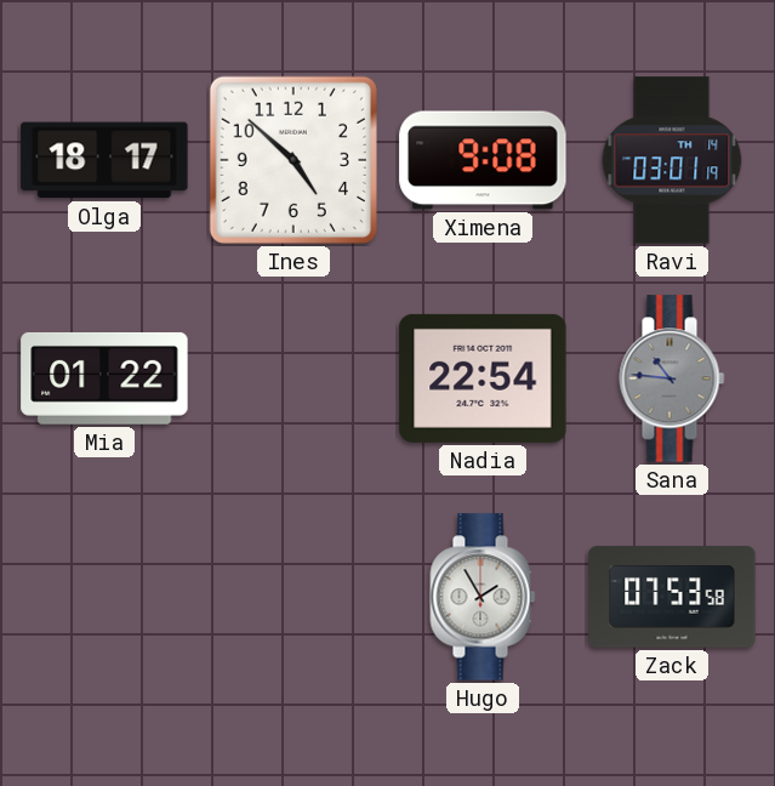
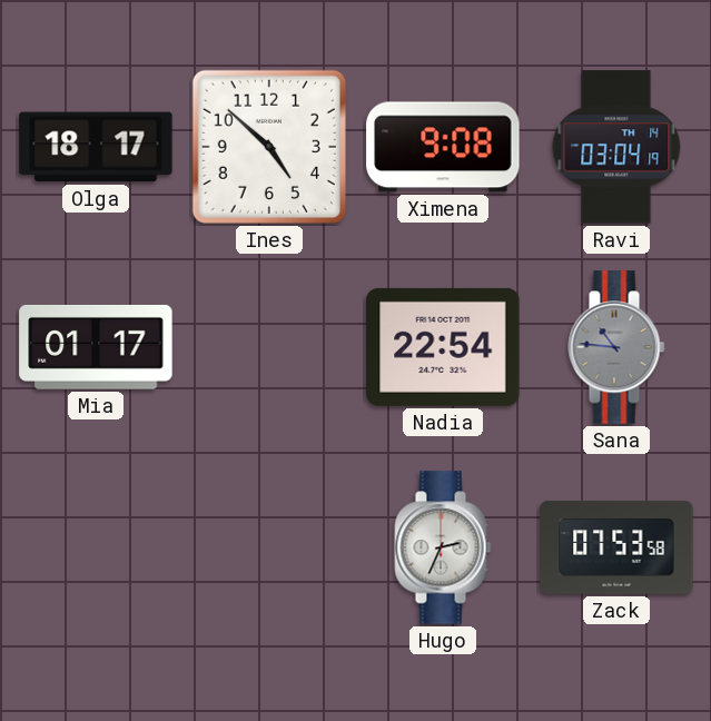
Ravi: 03:01 -> 03:04
Mia: 01:22 -> 01:17
Hugo: 1:55 -> 2:34
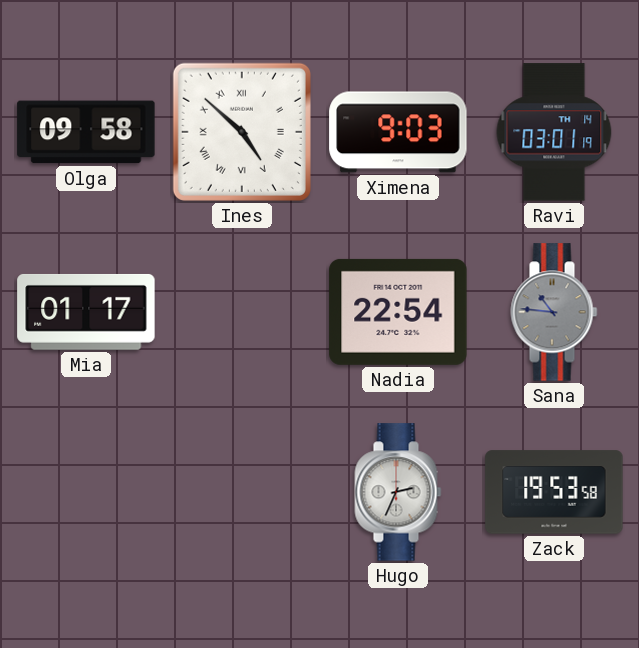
Olga: 18:17 -> 09:58
Ines numerals: Arabic -> Roman
Ximena: 9:08 -> 9:03
Ravi: 03:04 -> 03:01
Zack: 07:53 -> 19:53
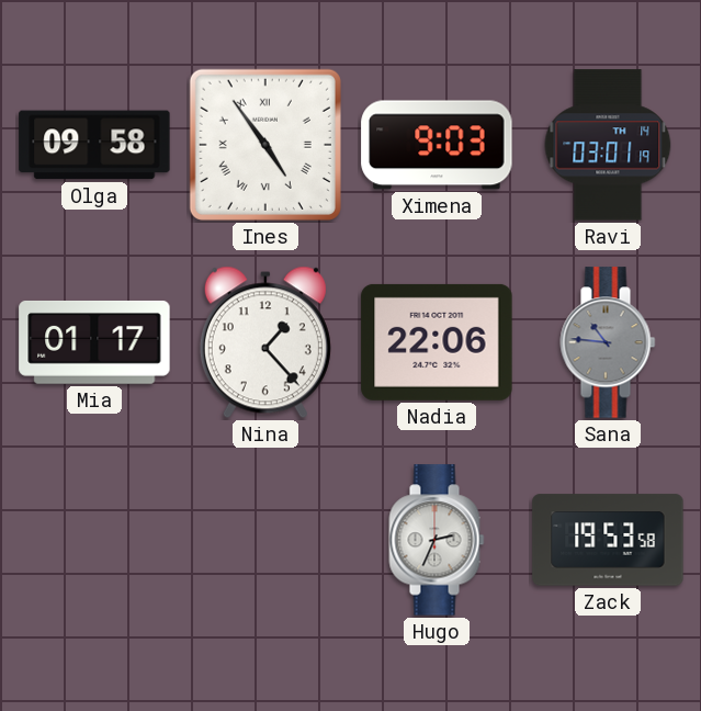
Ines: 4:52 -> 4:54
Nina: none -> 1:23
Nadia: 22:54 -> 22:06
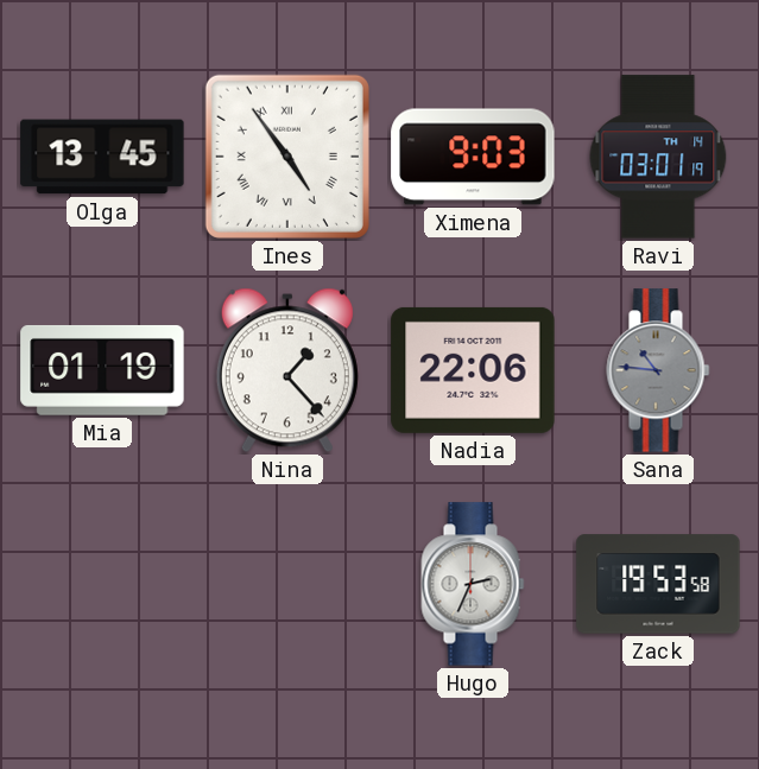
Olga: 09:58 -> 13:45
Mia: 01:17 -> 01:19
